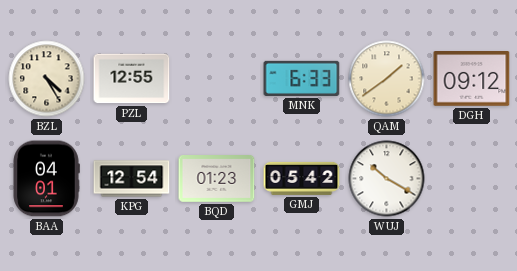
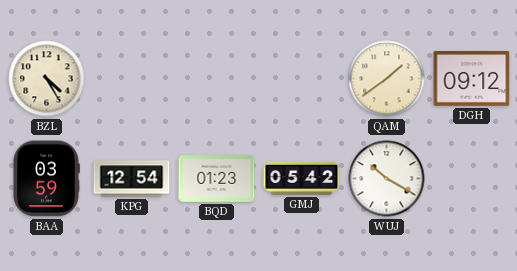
PZL: 12:55 -> none
MNK: 6:33 -> none
BAA: 04:01 -> 03:59
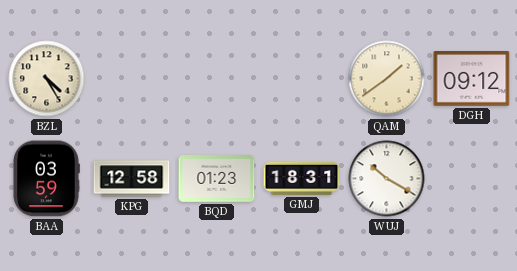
KPG: 12:54 -> 12:58
GMJ: 05:42 -> 18:31
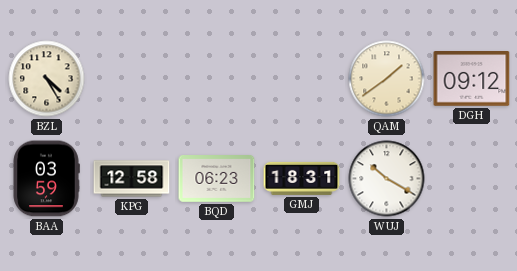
BQD: 01:23 -> 06:23
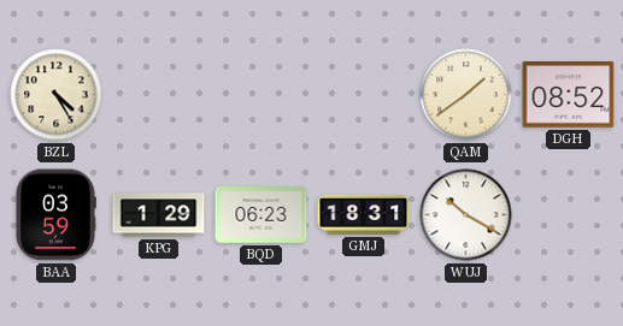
DGH: 09:12 -> 08:52
KPG: 12:58 -> 1:29
